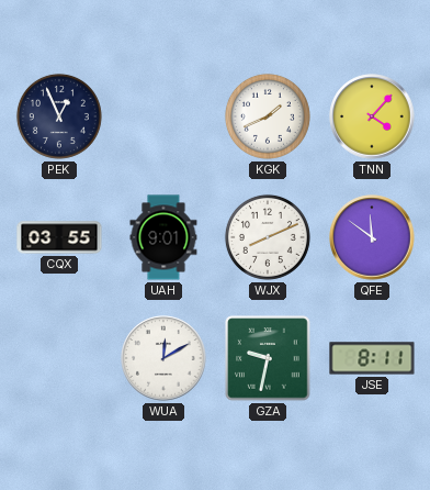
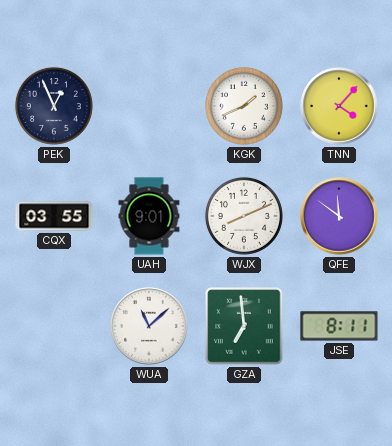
WUA: 12:10 -> 11:08
GZA: 9:32 -> 6:59
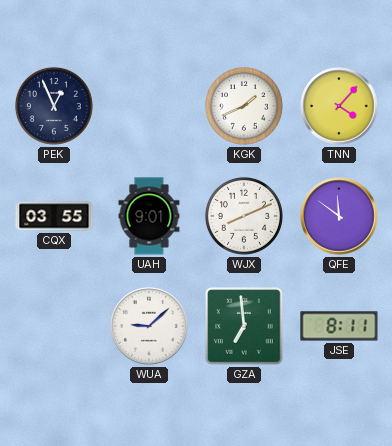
WUA: 11:08 -> 9:08
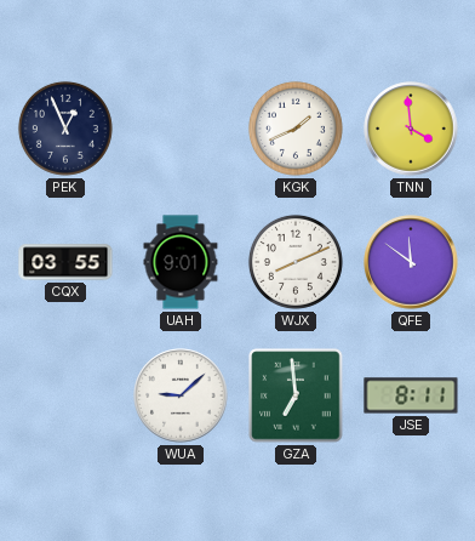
TNN: 4:07 -> 3:59
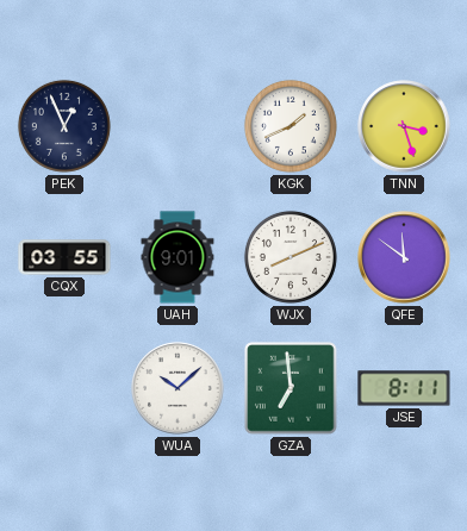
TNN: 3:59 -> 3:27
WUA: 9:08 -> 10:08
